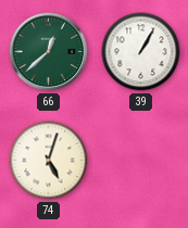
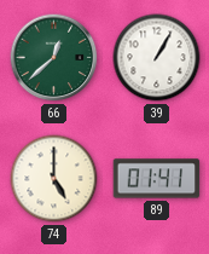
74: 5:03 -> 5:00
89: none -> 01:41
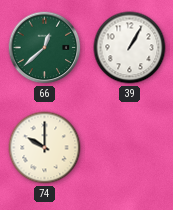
74: 5:00 -> 10:00
89: 01:41 -> none
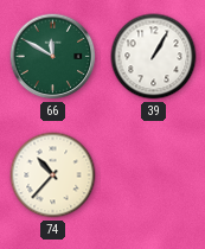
66: 12:38 -> 11:50
74: 10:00 -> 10:37
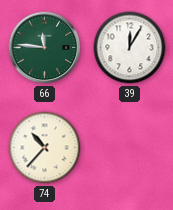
66: 11:50 -> 11:46
39: 1:05 -> 12:05
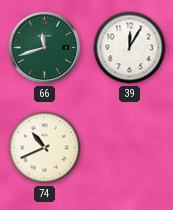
66: 11:46 -> 11:42
74: 10:37 -> 10:41
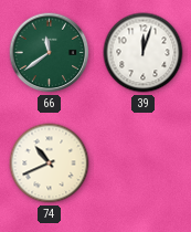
66: 11:42 -> 11:39
39: 12:05 -> 12:03
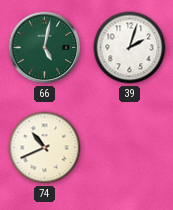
66: 11:39 -> 5:02
39: 12:03 -> 2:03
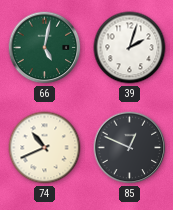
85: none -> 12:49
